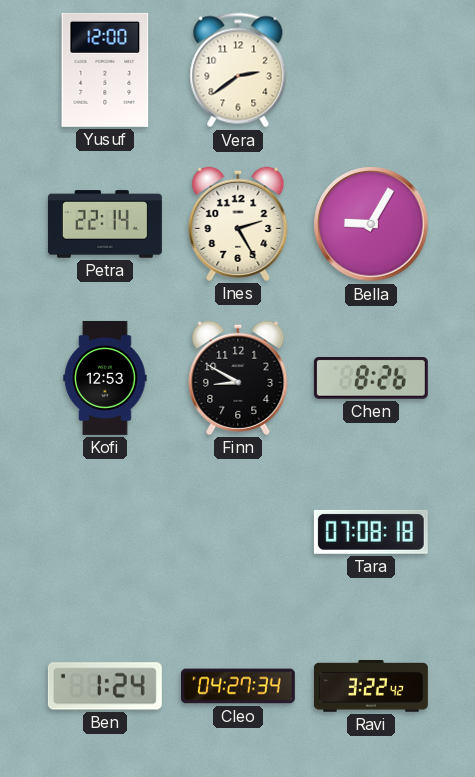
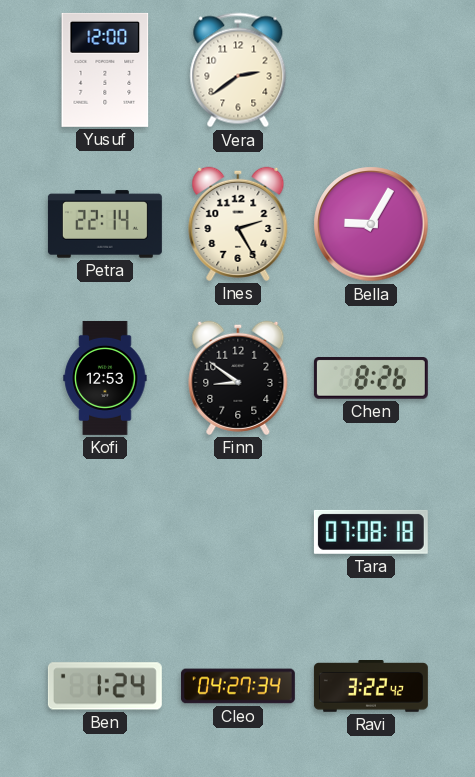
Finn: 8:50 -> 8:51
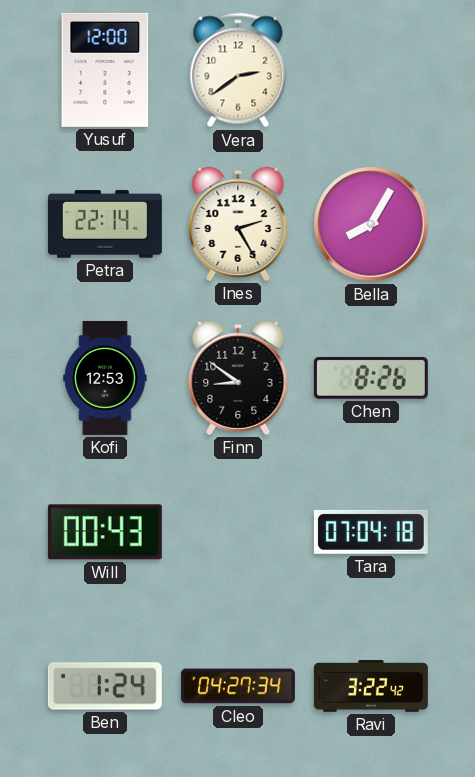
Bella: 9:05 -> 8:05
Will: none -> 00:43
Tara: 07:08 -> 07:04
